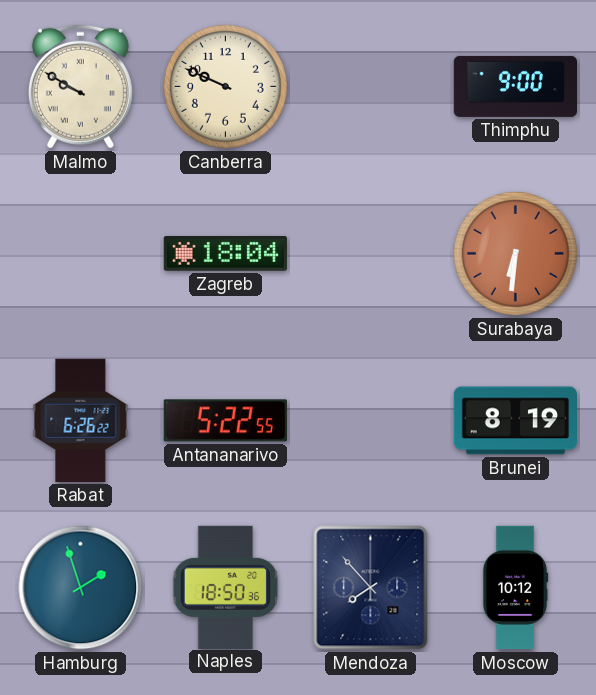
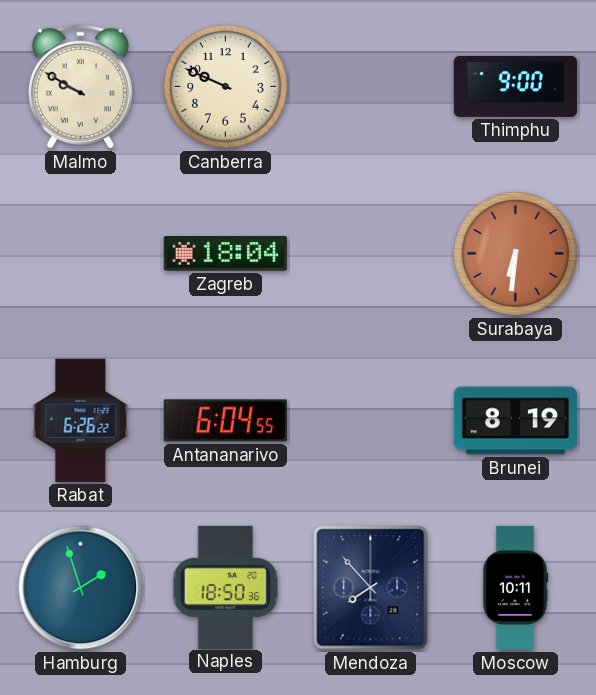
Antananarivo: 5:22 -> 6:04
Moscow: 10:12 -> 10:11
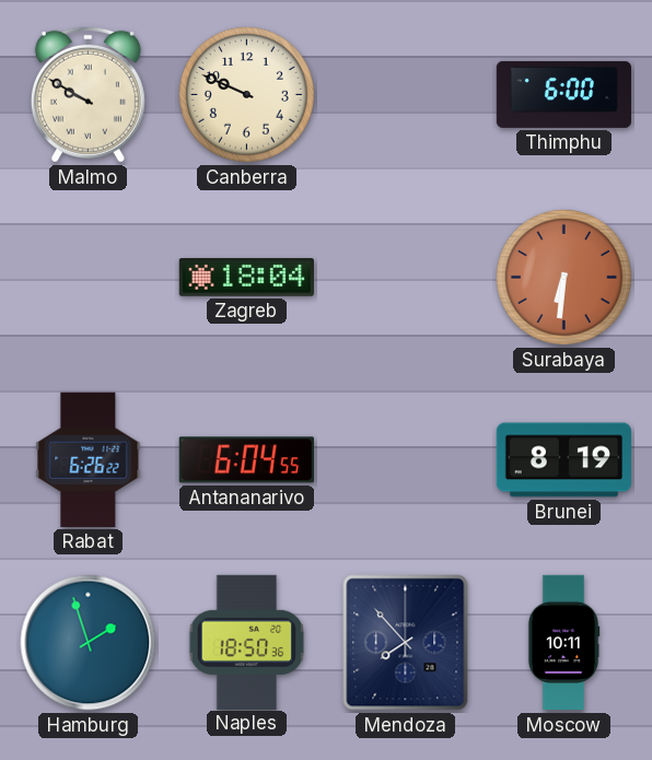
Thimphu: 9:00 -> 6:00
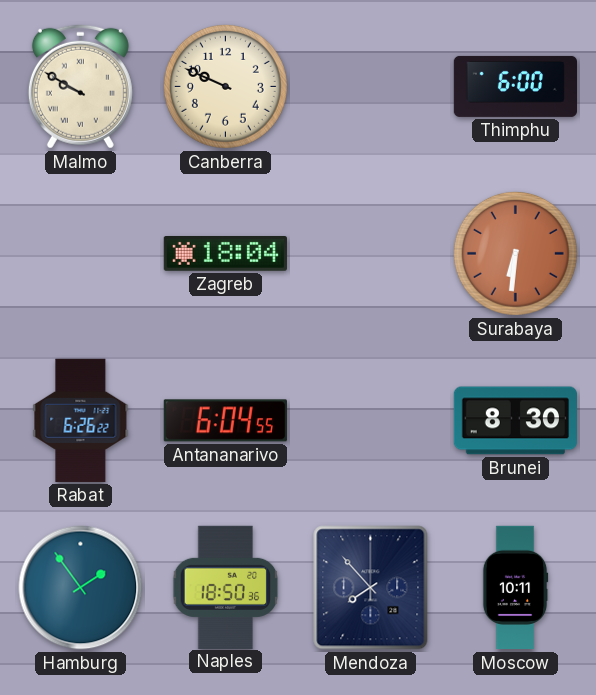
Brunei: 8:19 -> 8:30
Hamburg: 1:57 -> 1:54
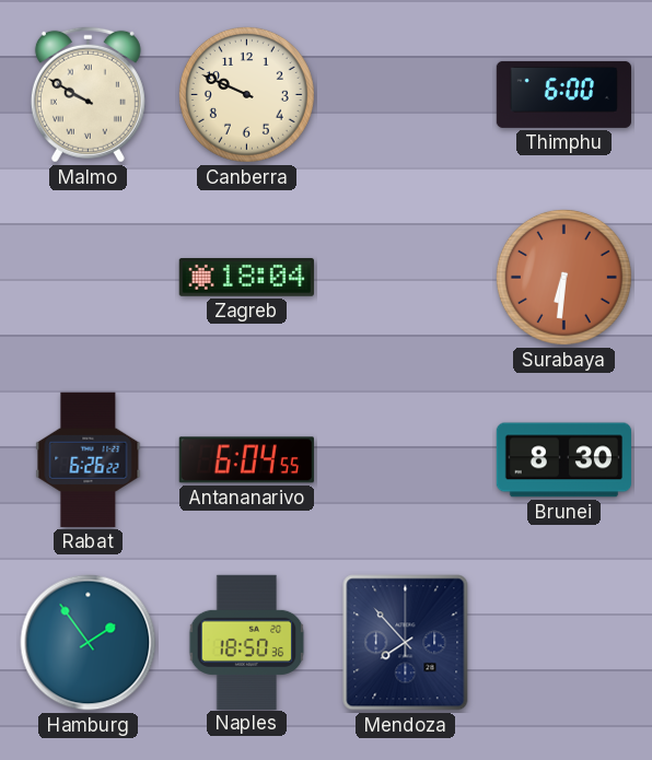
Moscow: 10:11 -> none
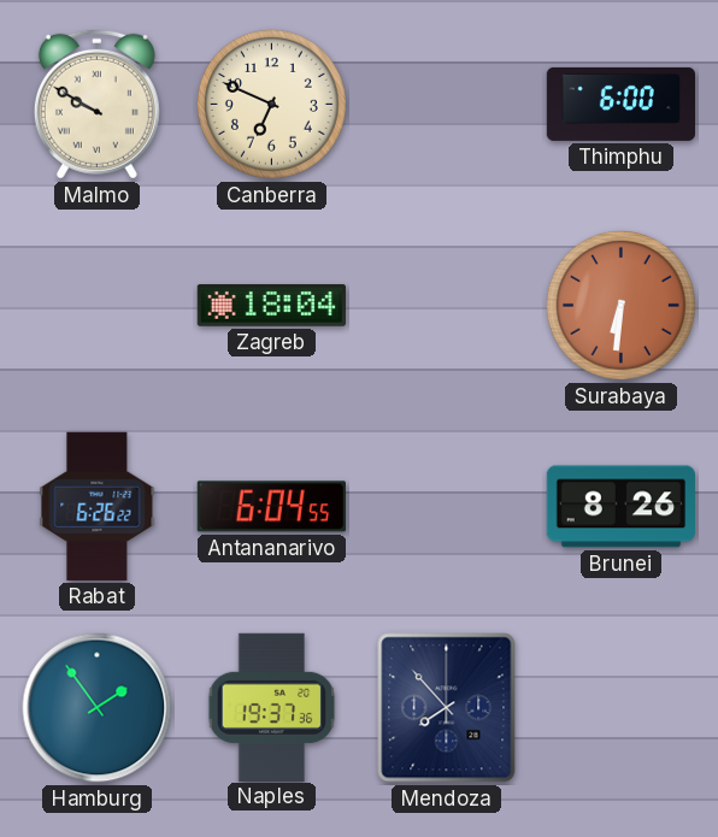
Canberra: 9:49 -> 6:49
Brunei: 8:30 -> 8:26
Naples: 18:50 -> 19:37
